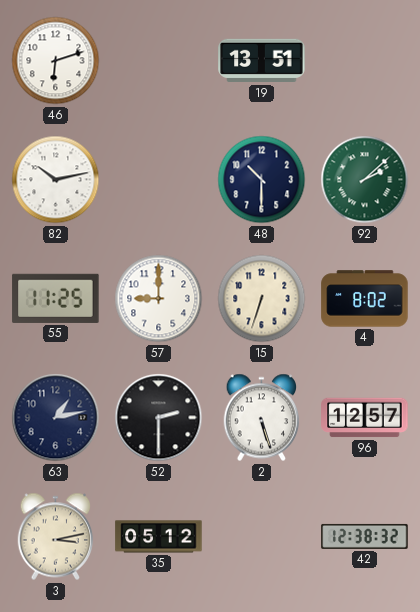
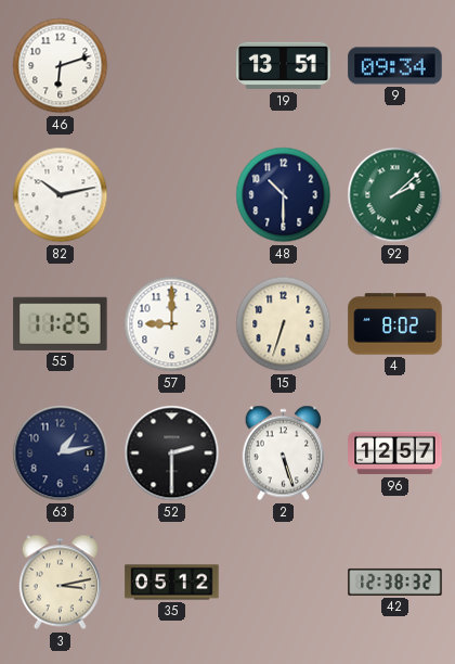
9: none -> 09:34
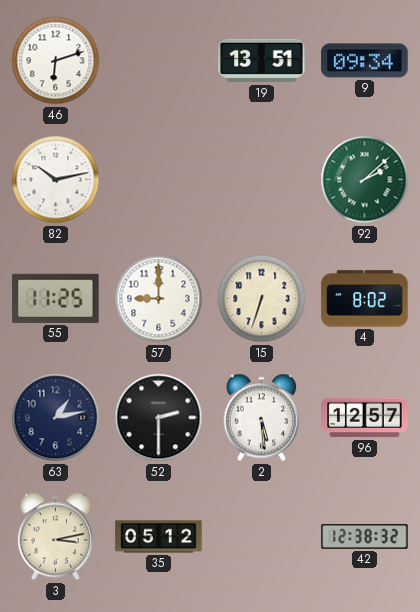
48: 10:30 -> none
2: 5:27 -> 5:29
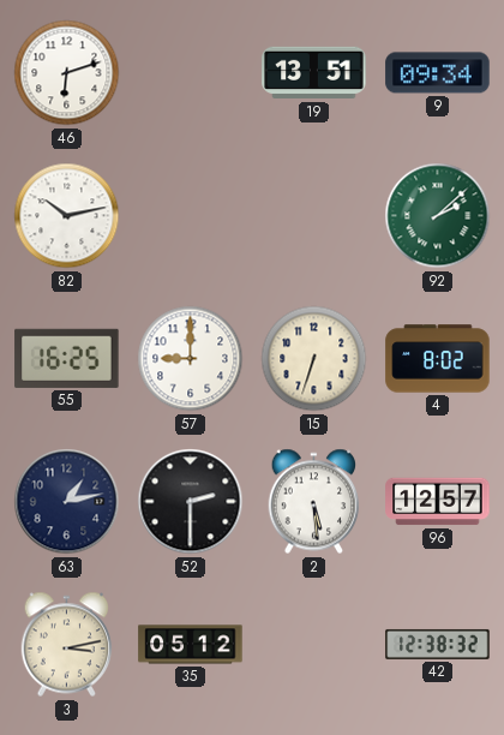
55: 11:25 -> 16:25
